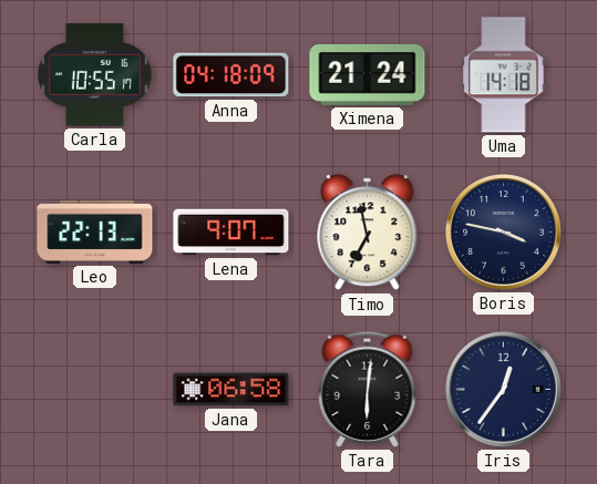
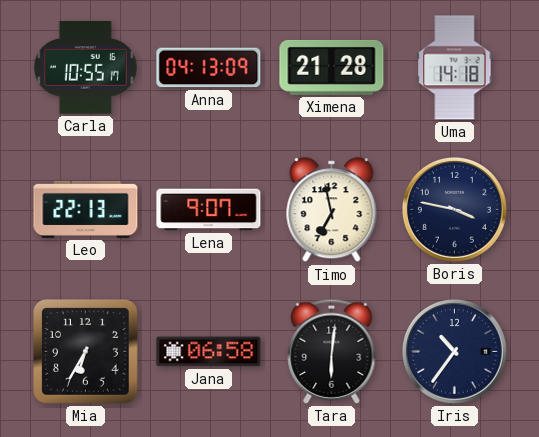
Anna: 04:18 -> 04:13
Ximena: 21:24 -> 21:28
Mia: none -> 6:35
Iris: 12:36 -> 10:36
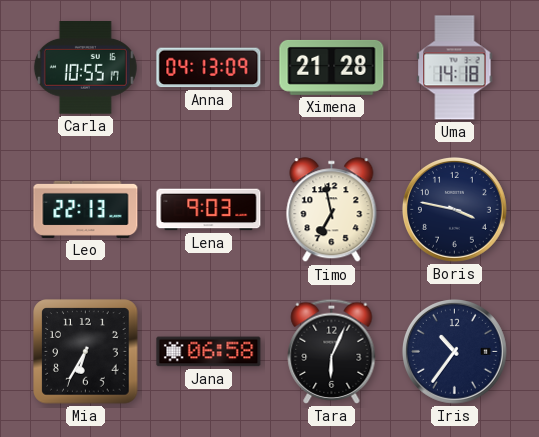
Lena: 9:07 -> 9:03
Tara: 6:01 -> 6:04
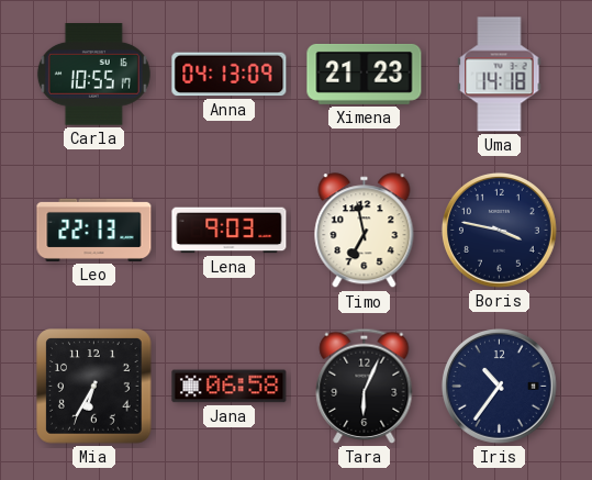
Ximena: 21:28 -> 21:23
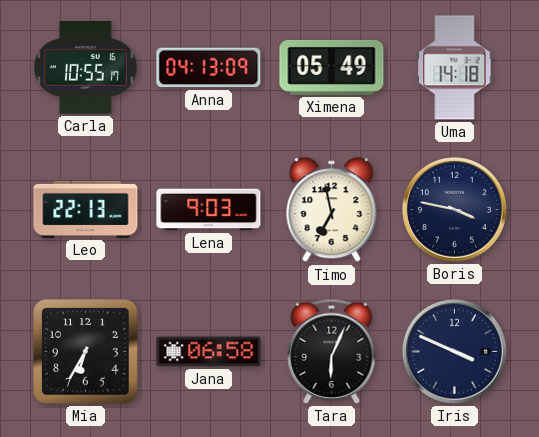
Ximena: 21:23 -> 05:49
Iris: 10:36 -> 3:49
